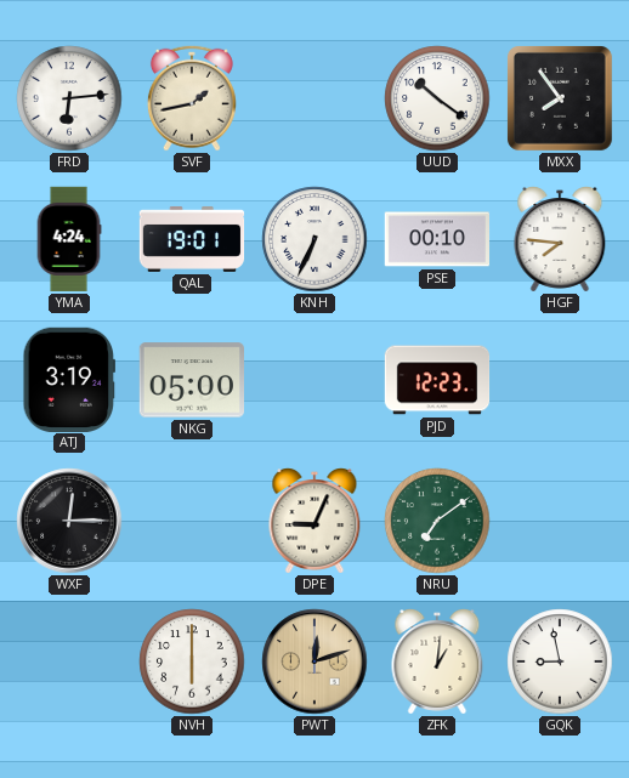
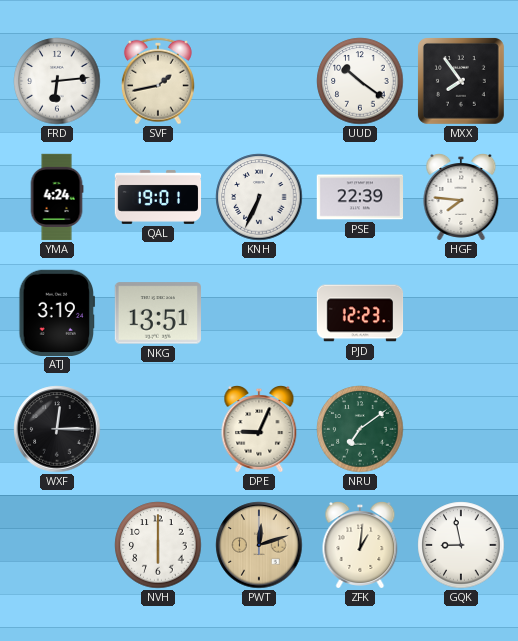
PSE: 00:10 -> 22:39
NKG: 05:00 -> 13:51
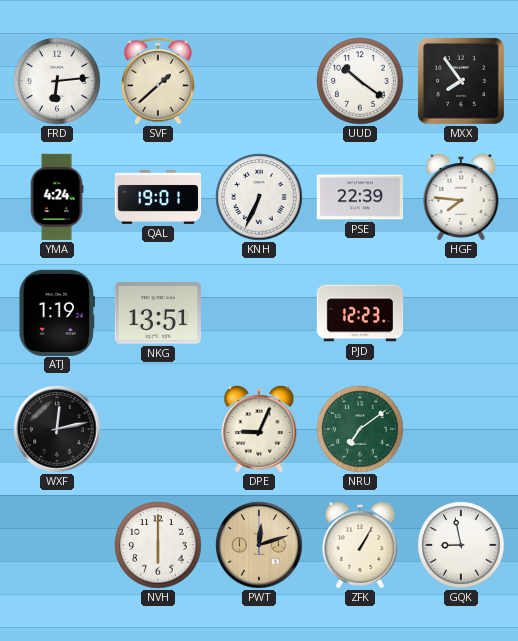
SVF: 1:43 -> 1:38
ATJ: 3:19 -> 1:19
WXF: 12:15 -> 12:13
ZFK: 1:01 -> 1:05
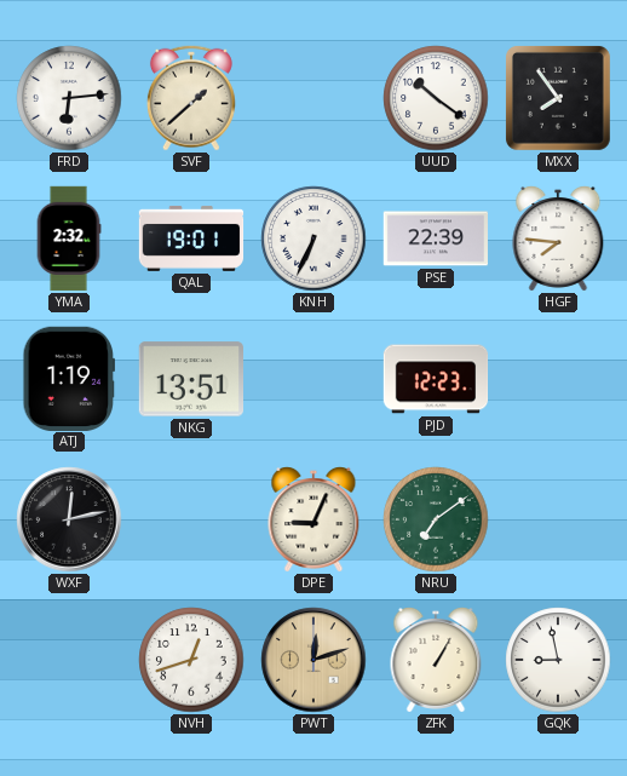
YMA: 4:24 -> 2:32
NVH: 6:00 -> 12:42
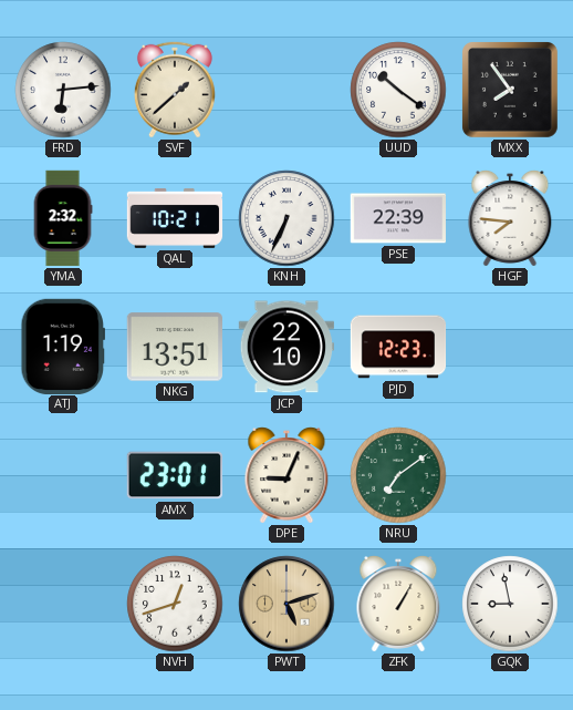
QAL: 19:01 -> 10:21
JCP: none -> 22:10
WXF: 12:13 -> none
AMX: none -> 23:01
PWT: 12:12 -> 5:12
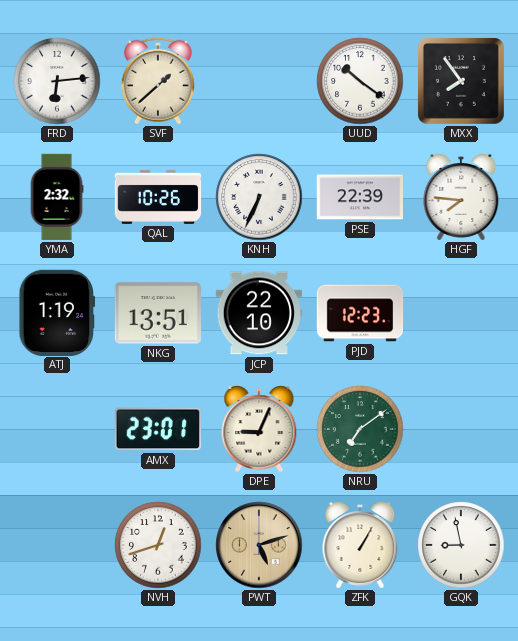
QAL: 10:21 -> 10:26
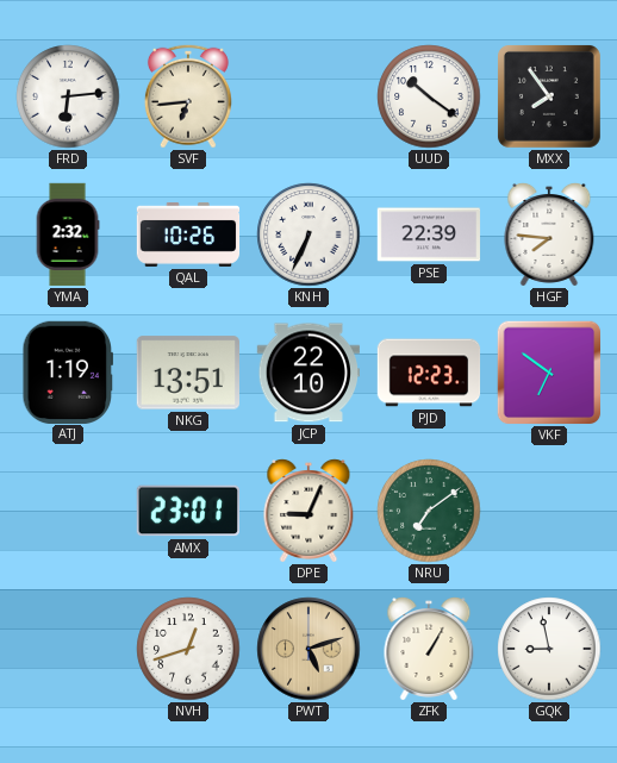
SVF: 1:38 -> 6:44
VKF: none -> 6:51
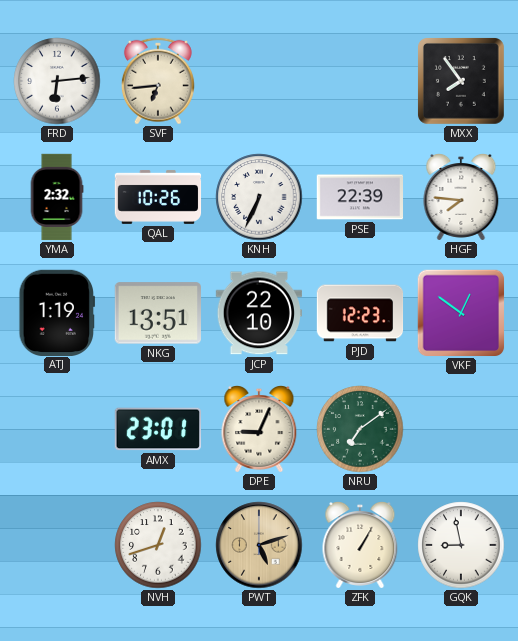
UUD: 10:21 -> none
VKF: 6:51 -> 12:51
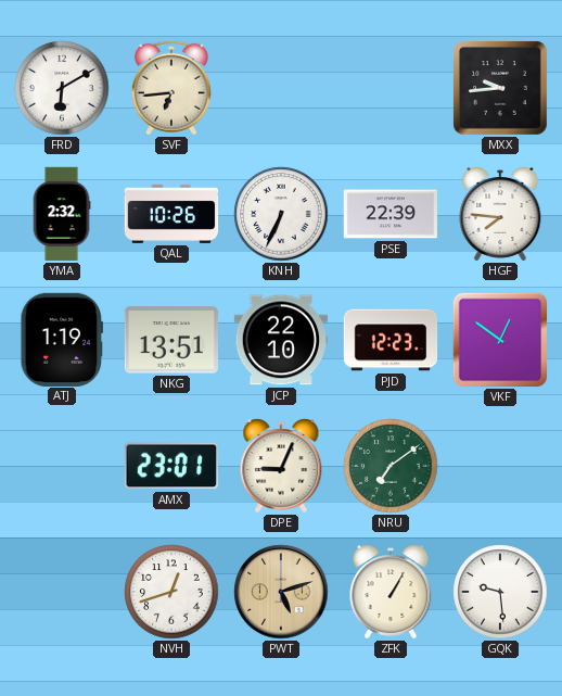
FRD: 6:14 -> 6:10
MXX: 7:54 -> 9:44
GQK: 8:58 -> 9:29
